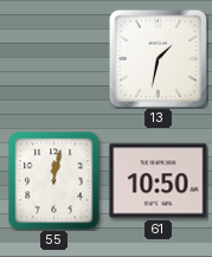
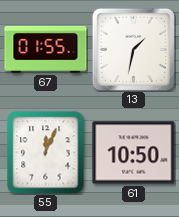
67: none -> 01:55
55: 12:02 -> 12:04
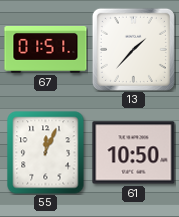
67: 01:55 -> 01:51
13: 1:32 -> 1:37
